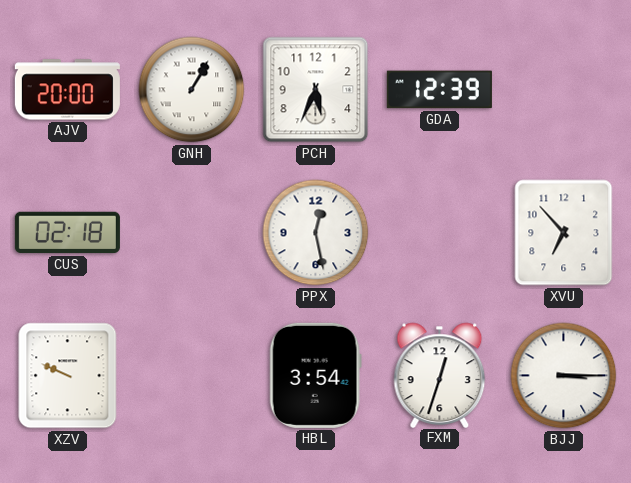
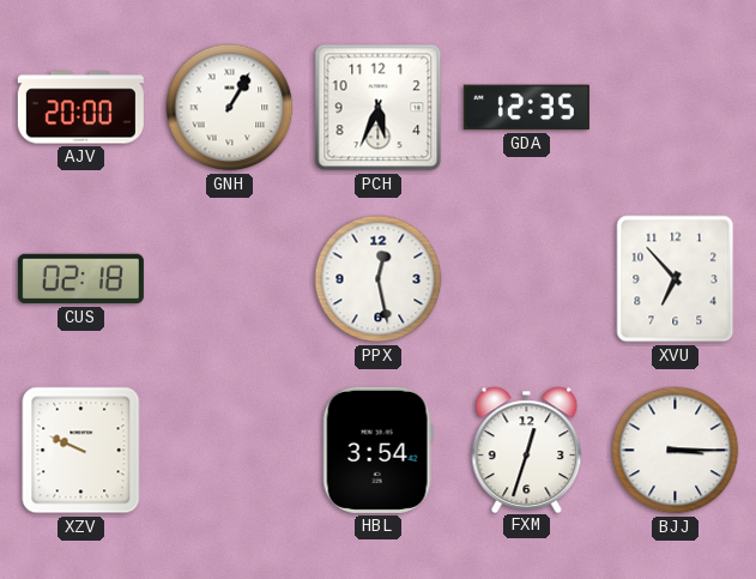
GDA: 12:39 -> 12:35
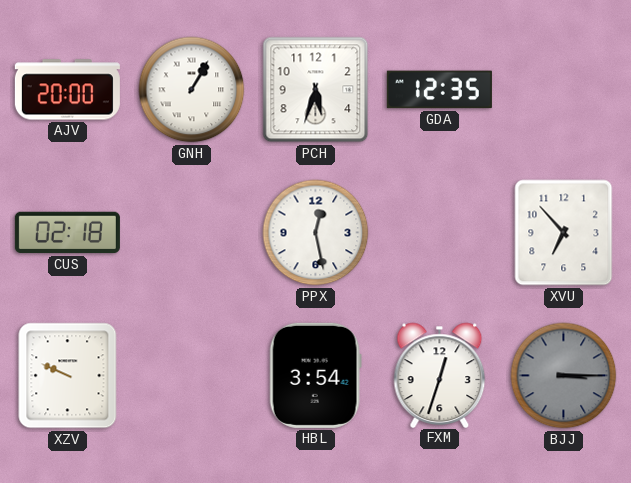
PCH: 5:34 -> 5:33
BJJ dial: white -> grey
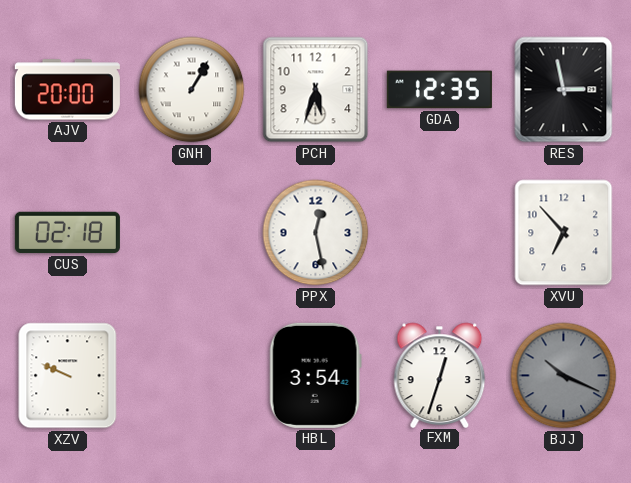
RES: none -> 2:58
BJJ: 3:15 -> 10:19
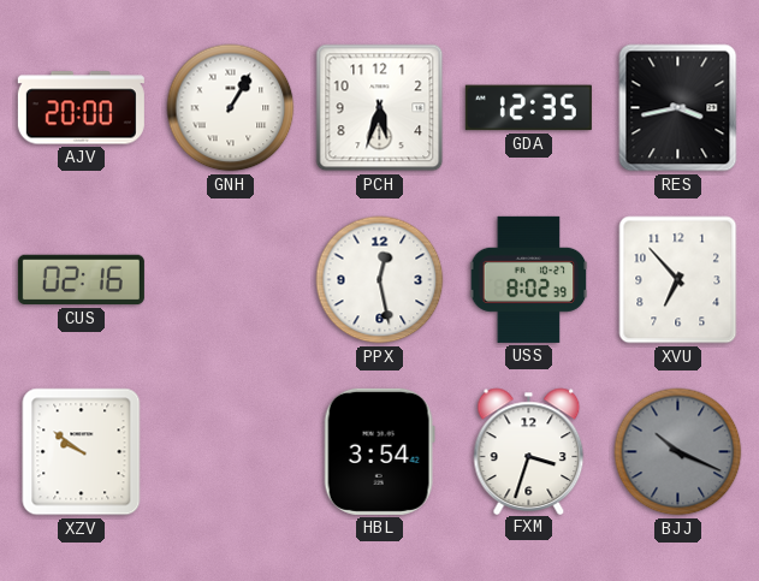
RES: 2:58 -> 3:43
CUS: 02:18 -> 02:16
USS: none -> 8:02
XZV: 9:49 -> 9:51
FXM: 12:33 -> 3:33
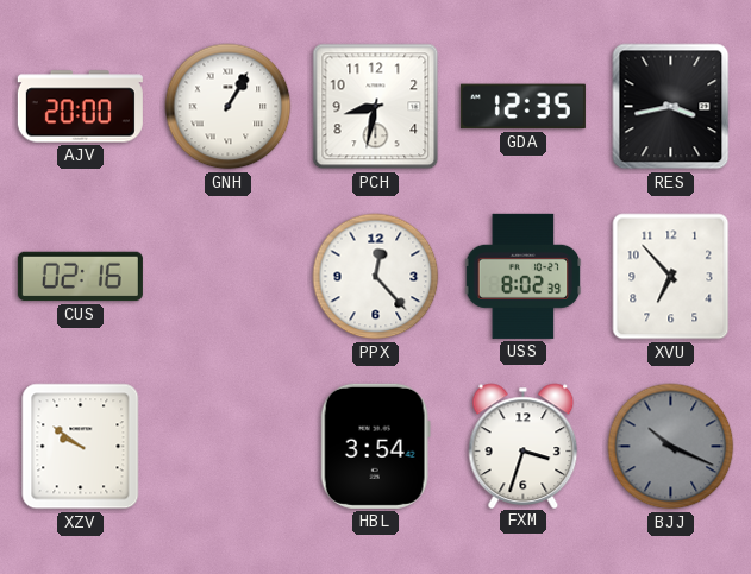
PCH: 5:33 -> 8:32
PPX: 12:28 -> 12:23
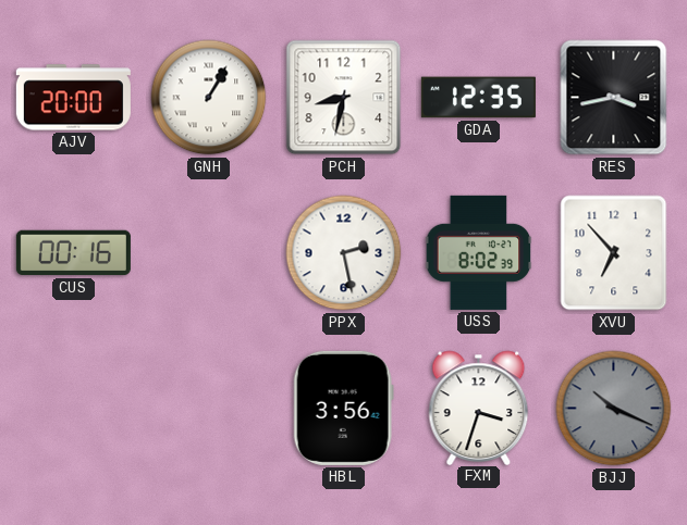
CUS: 02:16 -> 00:16
PPX: 12:23 -> 2:28
XZV: 9:51 -> none
HBL: 3:54 -> 3:56
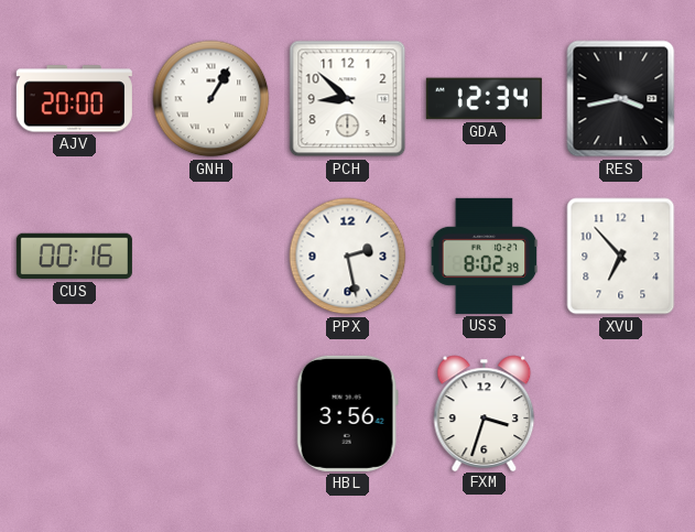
PCH: 8:32 -> 8:52
GDA: 12:35 -> 12:34
BJJ: 10:19 -> none
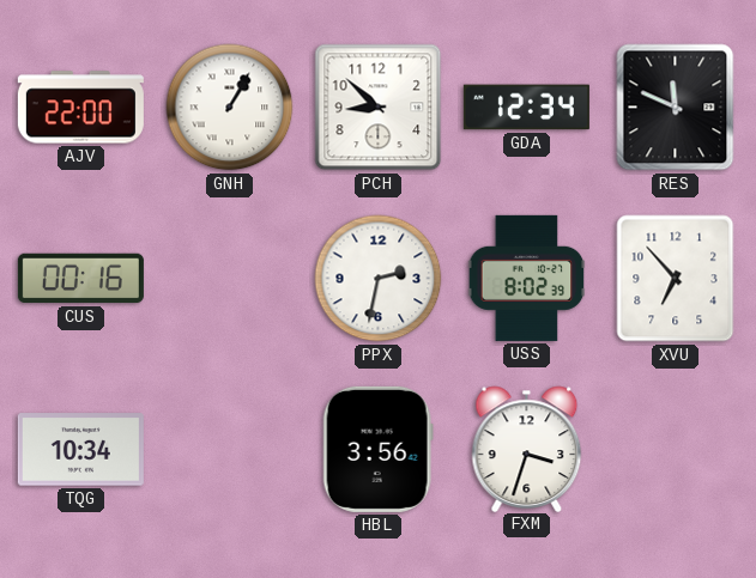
AJV: 20:00 -> 22:00
RES: 3:43 -> 11:49
PPX: 2:28 -> 2:32
TQG: none -> 10:34
